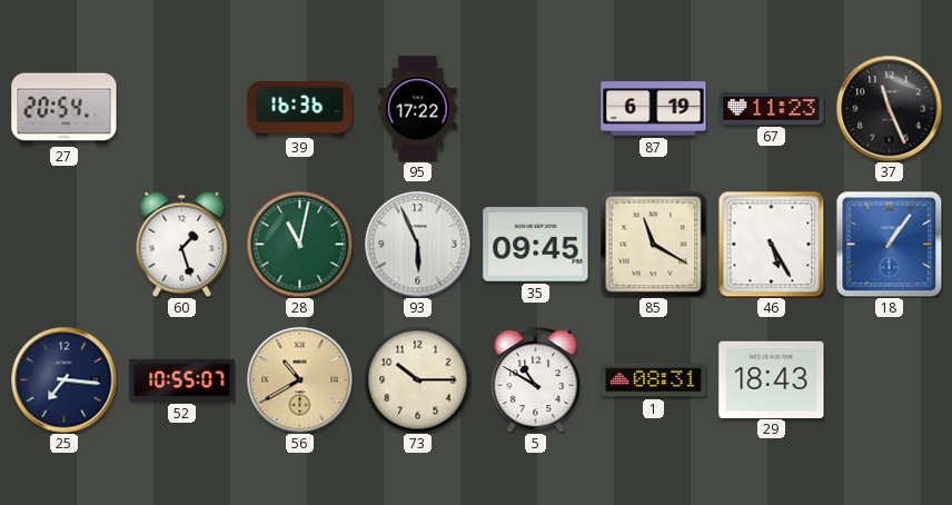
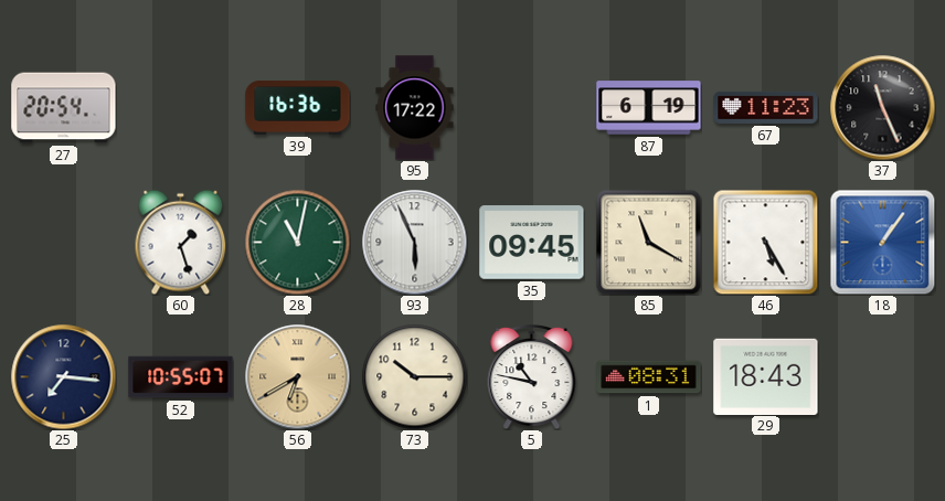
56: 10:40 -> 6:40
5: 10:50 -> 10:47
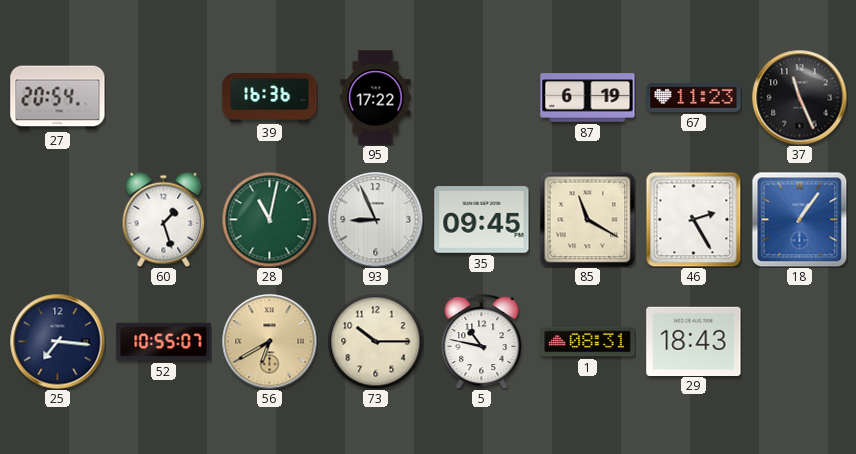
93: 5:56 -> 8:56
46: 5:25 -> 2:25
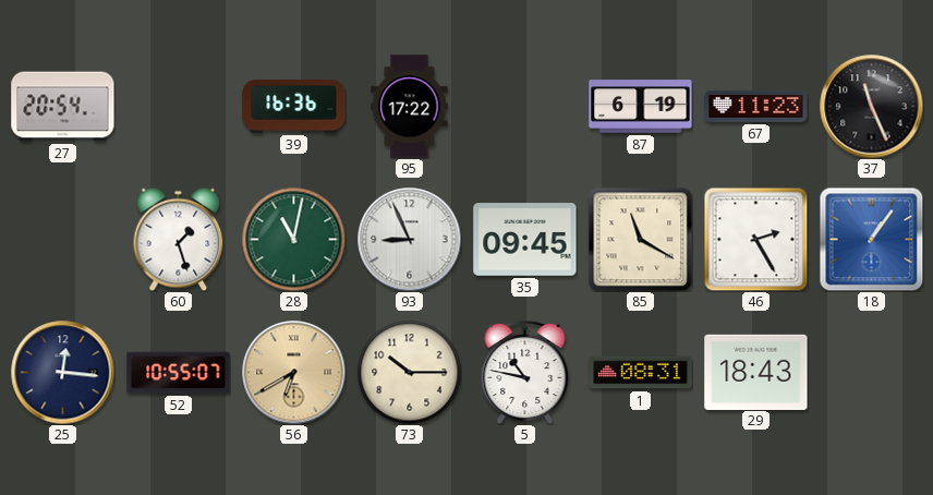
25: 7:16 -> 12:16
